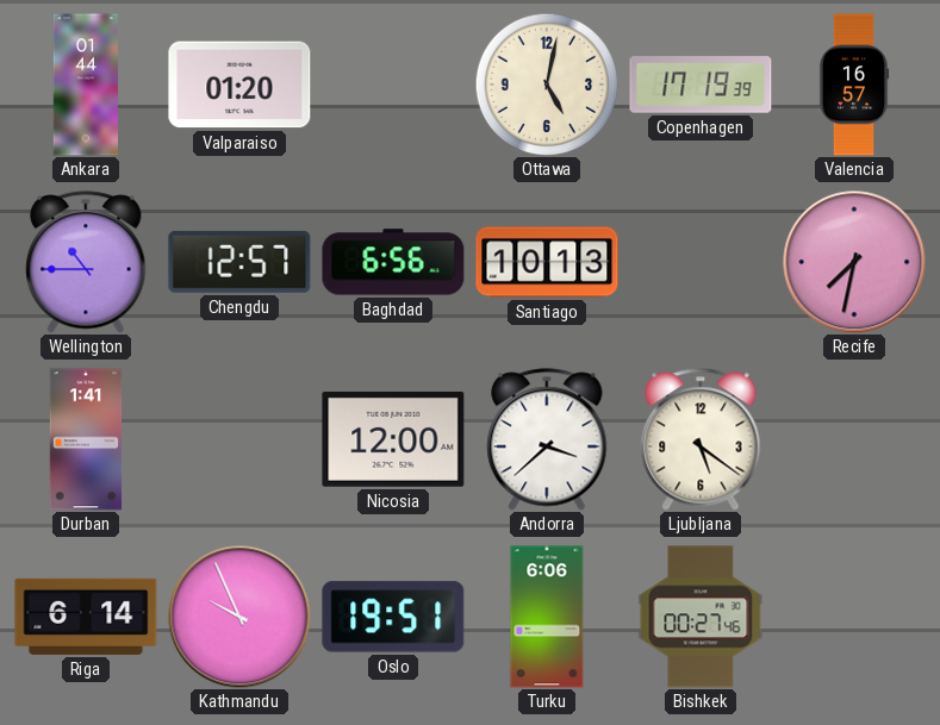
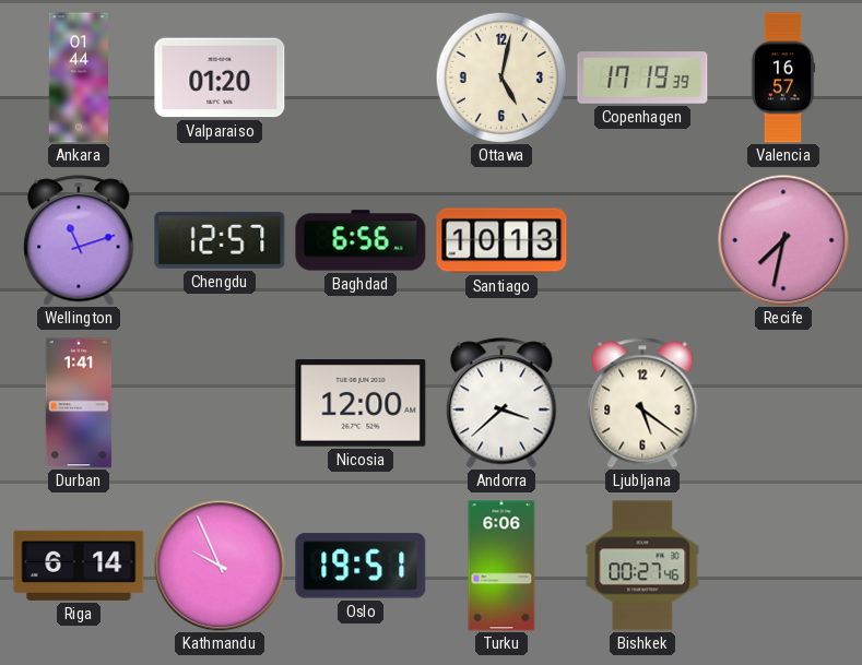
Wellington: 10:45 -> 11:12
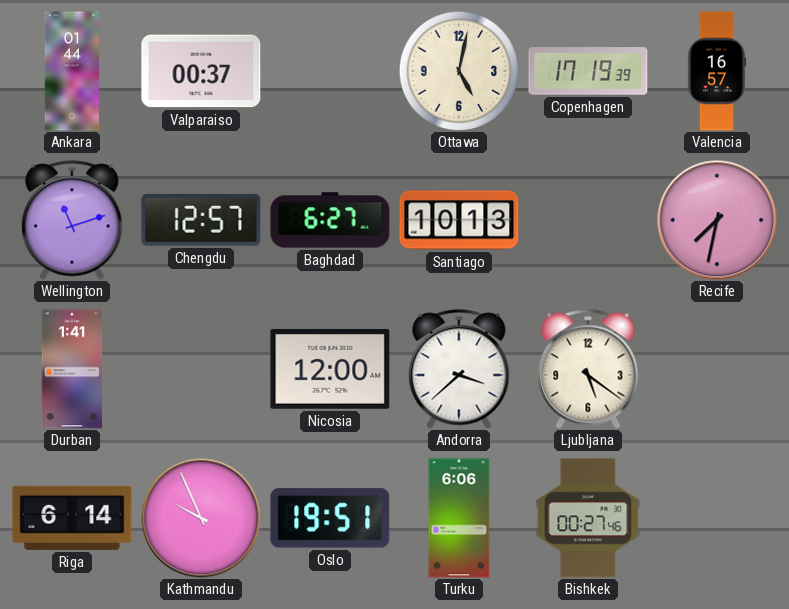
Valparaiso: 01:20 -> 00:37
Baghdad: 6:56 -> 6:27
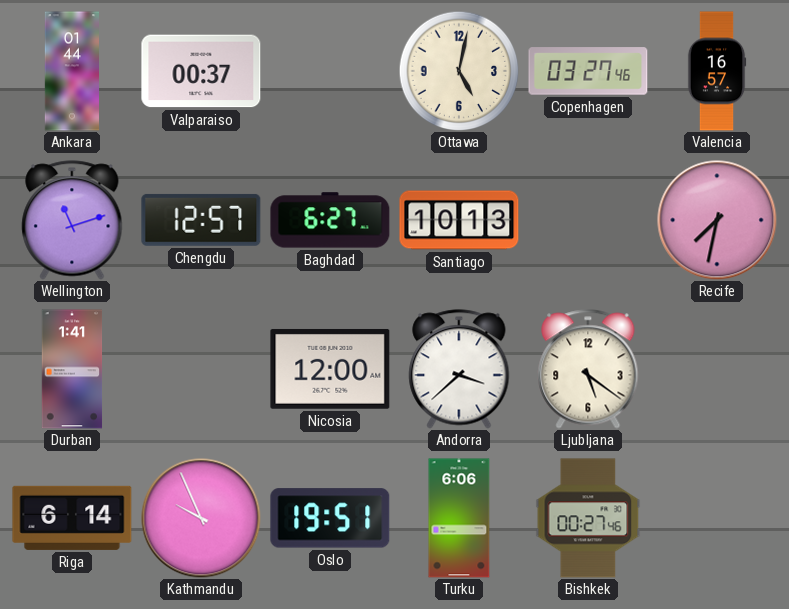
Copenhagen: 17:19 -> 03:27
